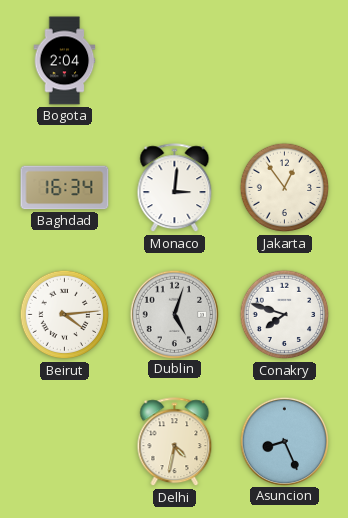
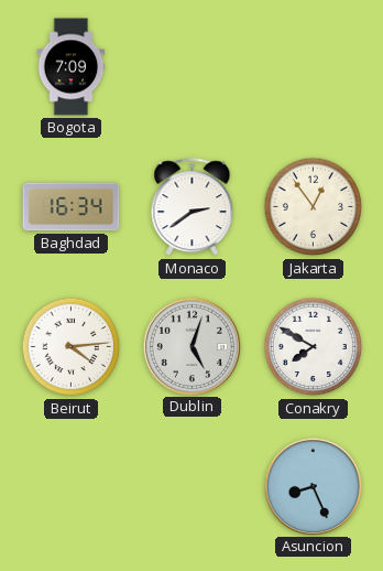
Bogota: 2:04 -> 7:09
Monaco: 3:01 -> 2:39
Conakry: 7:48 -> 7:50
Delhi: 4:32 -> none
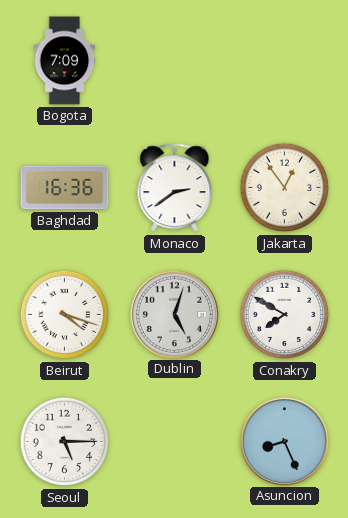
Baghdad: 16:34 -> 16:36
Beirut: 4:14 -> 4:18
Seoul: none -> 5:15
